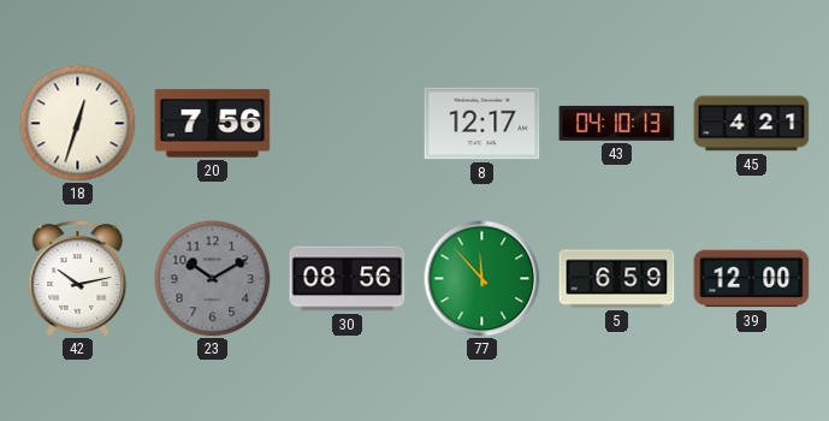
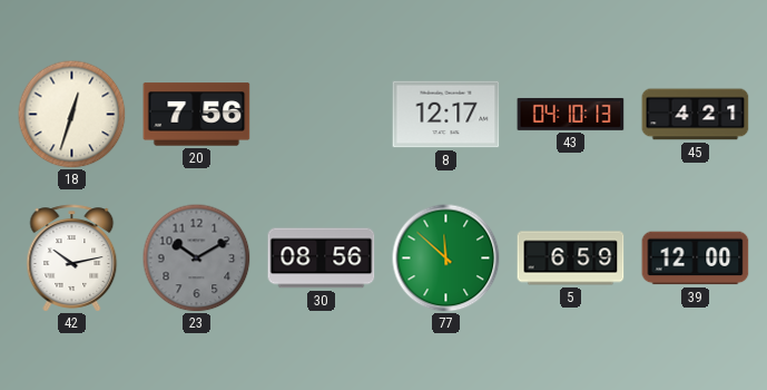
77: 11:53 -> 11:52
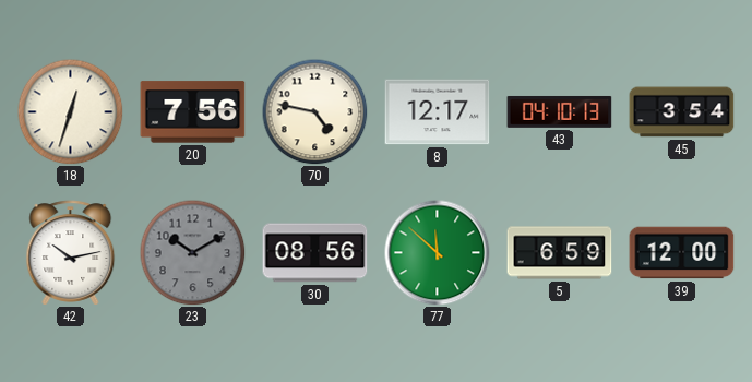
70: none -> 4:47
45: 4:21 -> 3:54
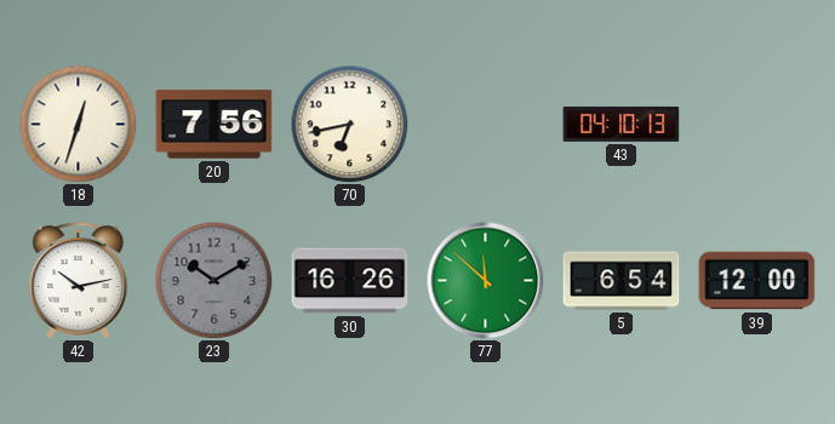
70: 4:47 -> 6:43
8: 12:17 -> none
45: 3:54 -> none
30: 08:56 -> 16:26
5: 6:59 -> 6:54
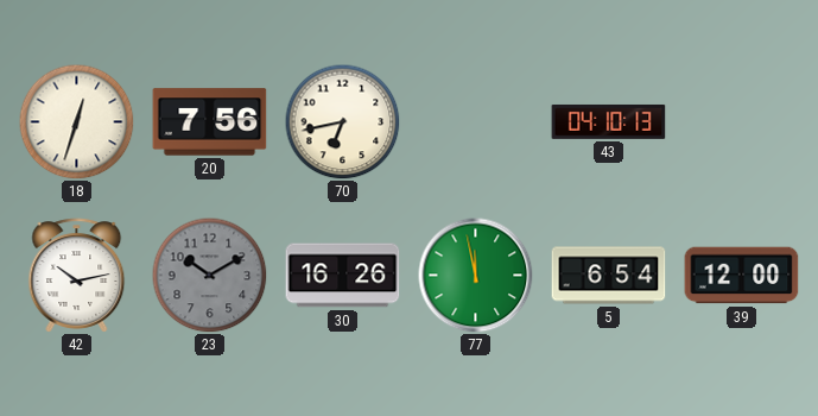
77: 11:52 -> 11:58
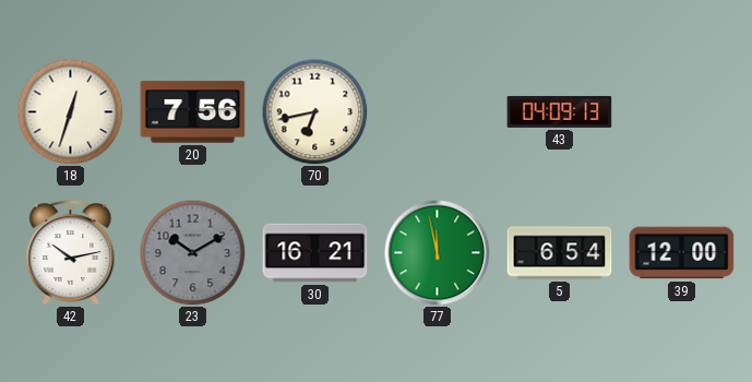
43: 04:10 -> 04:09
30: 16:26 -> 16:21
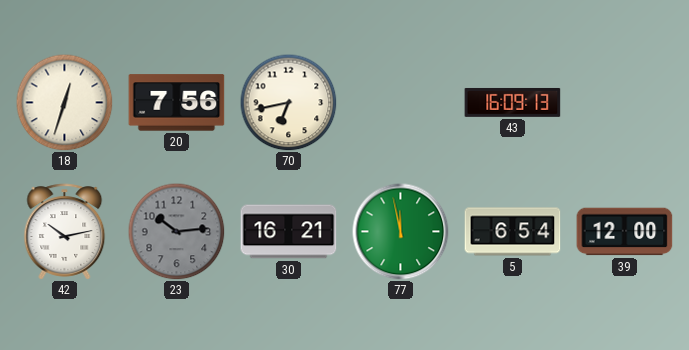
43: 04:09 -> 16:09
23: 10:10 -> 10:14
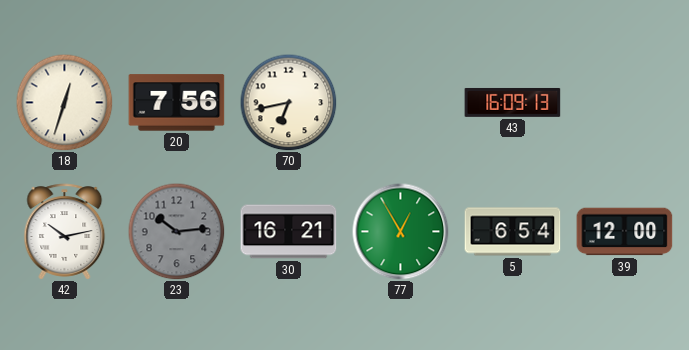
77: 11:58 -> 12:55
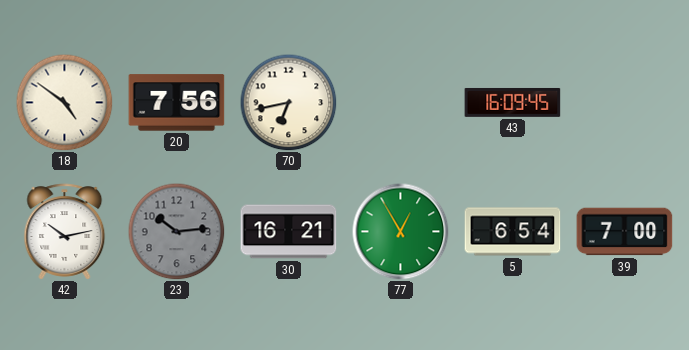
18: 12:33 -> 4:51
43: 16:09:13 -> 16:09:45
39: 12:00 -> 7:00
